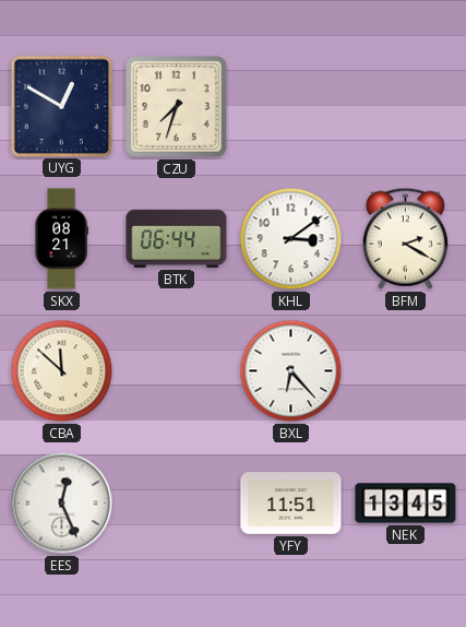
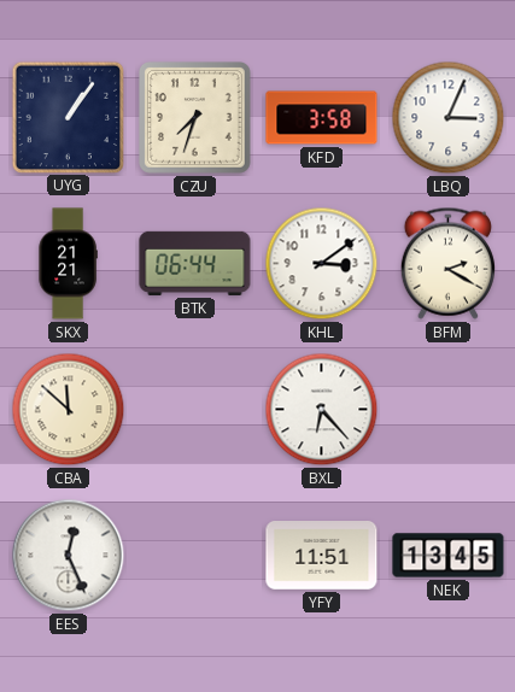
UYG: 12:50 -> 1:06
KFD: none -> 3:58
LBQ: none -> 3:04
SKX: 08:21 -> 21:21
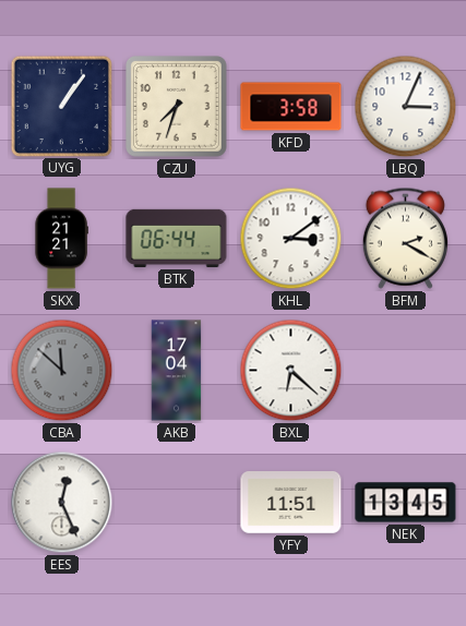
CBA dial: cream -> grey
AKB: none -> 17:04
BXL: 6:23 -> 6:22
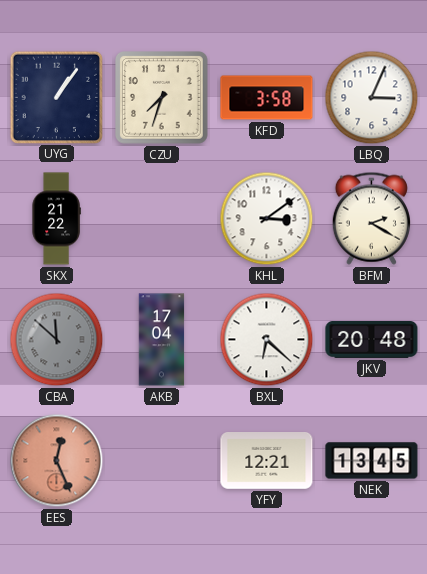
SKX: 21:21 -> 21:22
BTK: 06:44 -> none
JKV: none -> 20:48
EES dial: white -> salmon
YFY: 11:51 -> 12:21
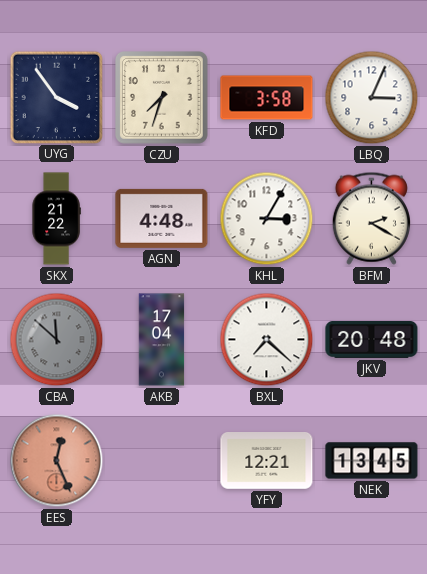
UYG: 1:06 -> 3:54
AGN: none -> 4:48
KHL: 3:09 -> 3:05
BXL: 6:22 -> 7:22
